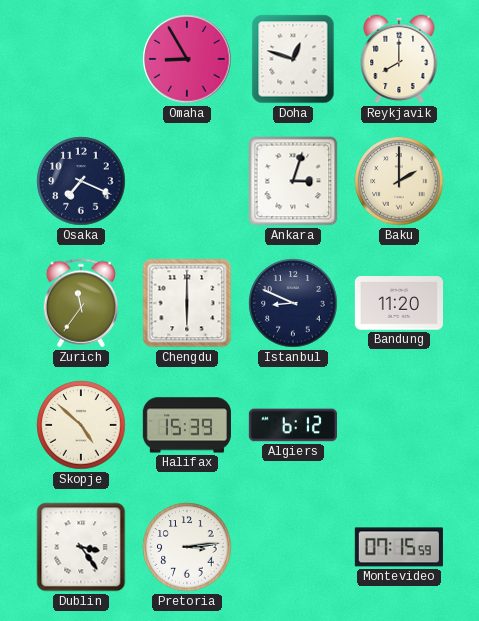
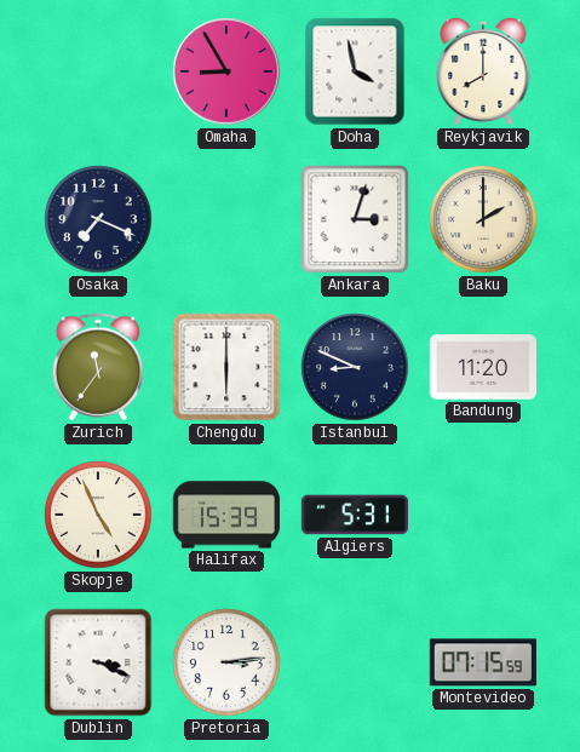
Doha: 12:48 -> 3:58
Skopje: 4:52 -> 4:56
Algiers: 6:12 -> 5:31
Dublin: 3:24 -> 3:19
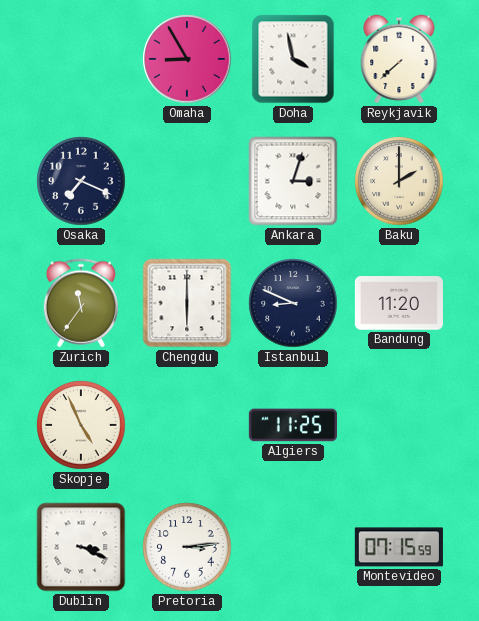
Reykjavik: 8:00 -> 7:38
Halifax: 15:39 -> none
Algiers: 5:31 -> 11:25
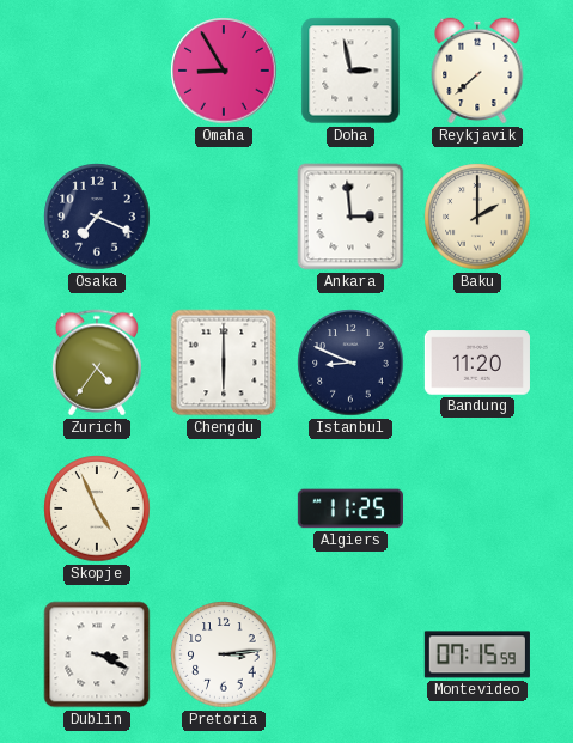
Doha: 3:58 -> 2:58
Ankara: 3:03 -> 2:59
Zurich: 11:36 -> 4:36
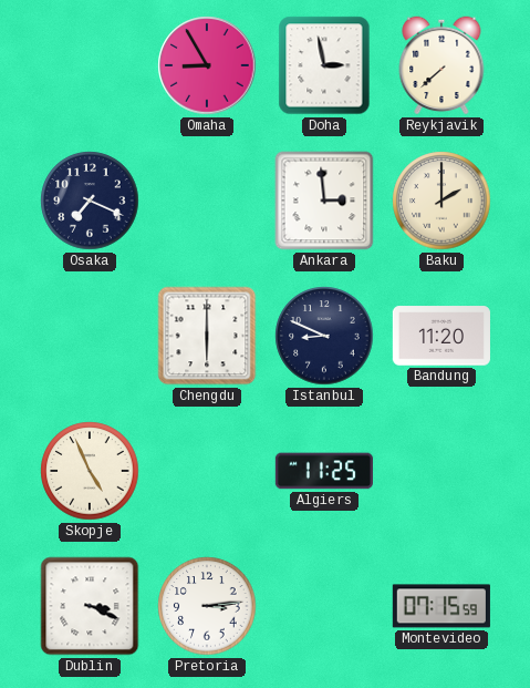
Zurich: 4:36 -> none
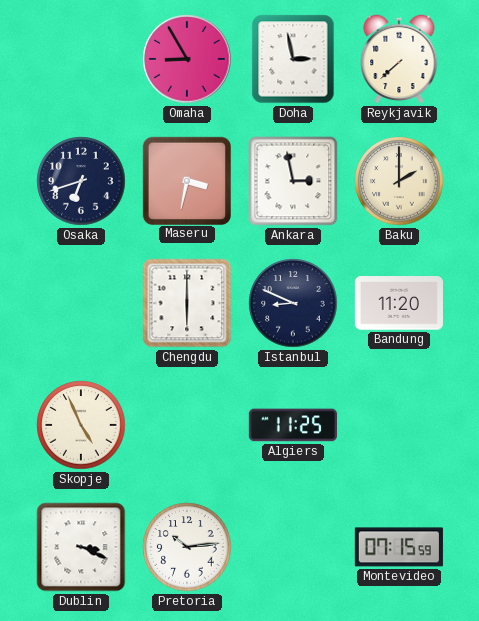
Osaka: 7:19 -> 6:42
Maseru: none -> 3:32
Ankara: 2:59 -> 2:58
Pretoria: 3:14 -> 10:14
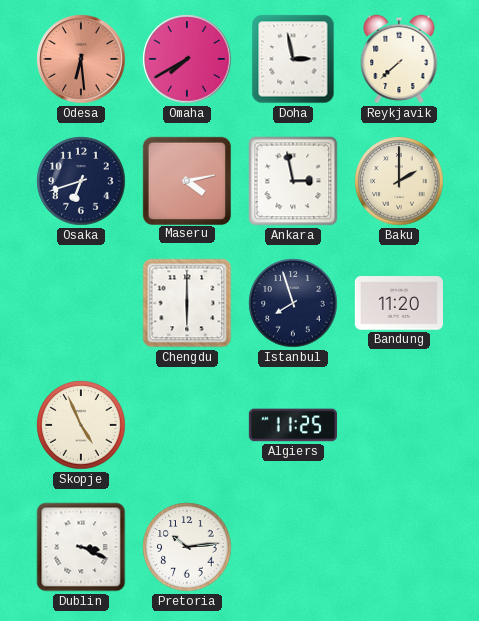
Odesa: none -> 6:29
Omaha: 8:55 -> 7:40
Maseru: 3:32 -> 4:13
Istanbul: 8:49 -> 7:57
Montevideo: 07:15 -> none
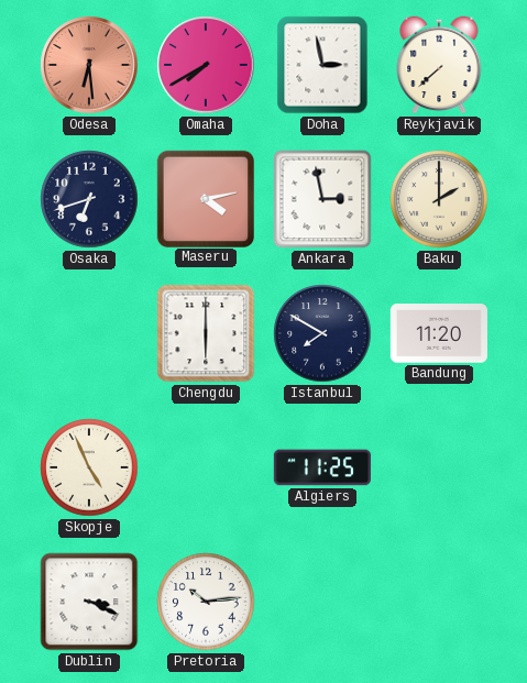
Istanbul: 7:57 -> 7:50
